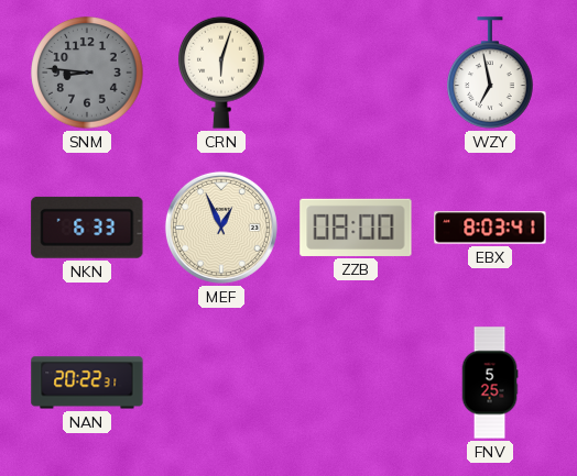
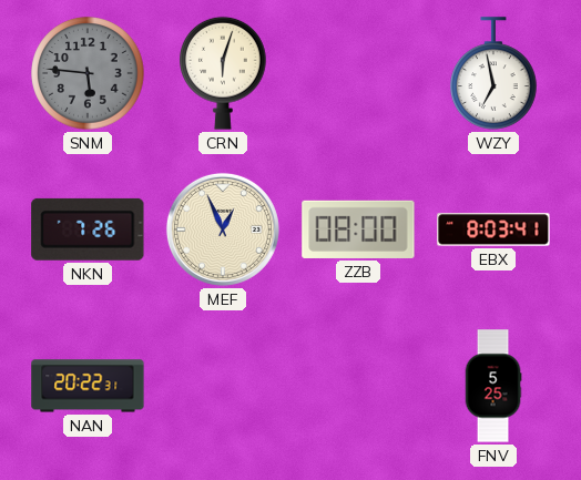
SNM: 8:46 -> 5:46
NKN: 6:33 -> 7:26
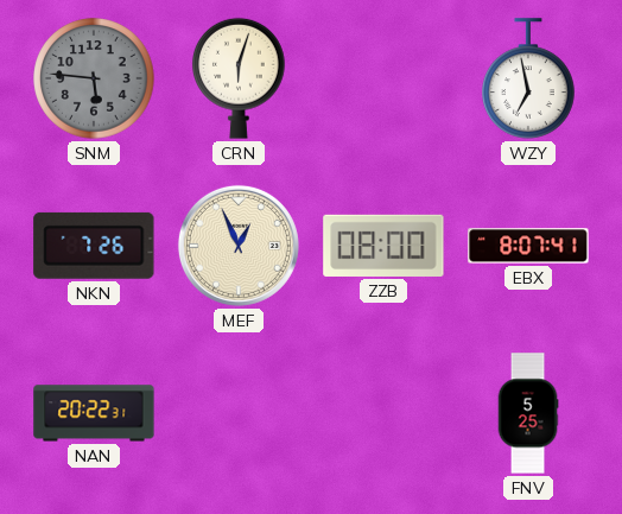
EBX: 8:03 -> 8:07
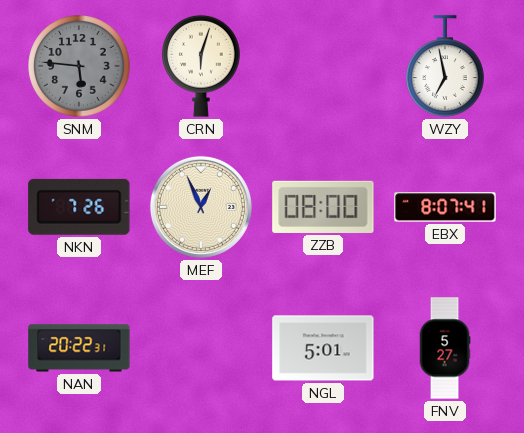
NGL: none -> 5:01
FNV: 5:25 -> 5:27
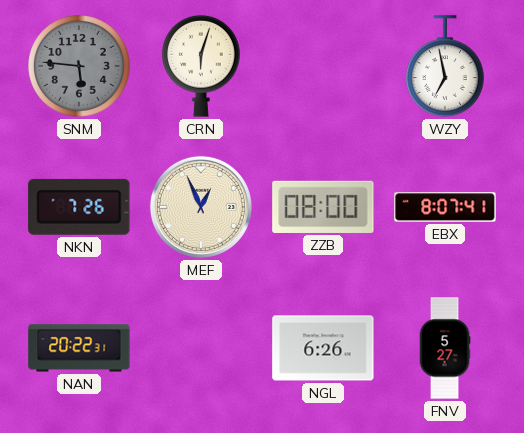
NGL: 5:01 -> 6:26
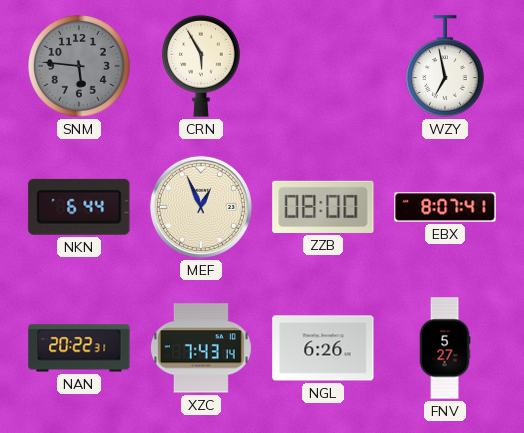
CRN: 6:03 -> 5:55
NKN: 7:26 -> 6:44
XZC: none -> 7:43
